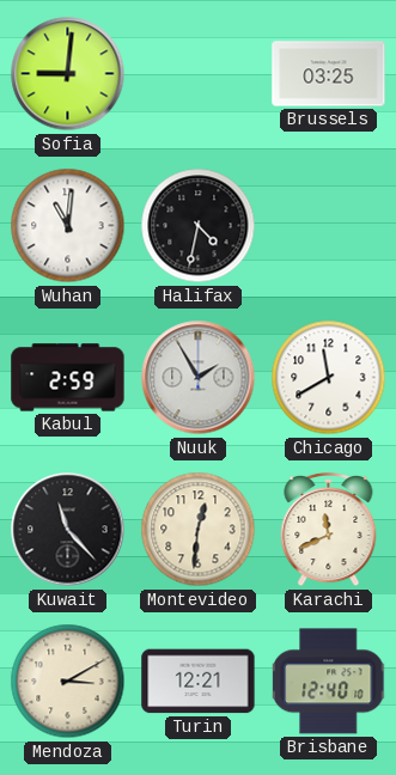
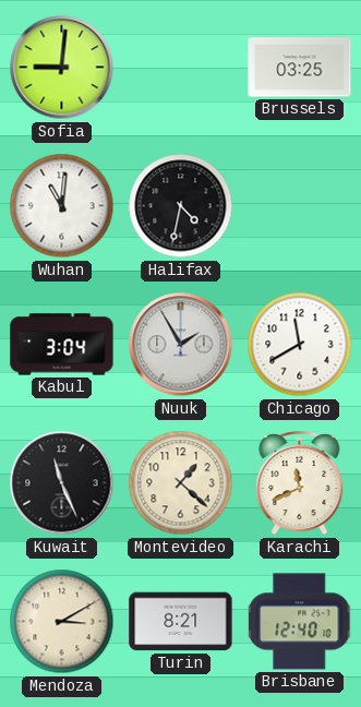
Kabul: 2:59 -> 3:04
Kuwait: 11:23 -> 11:26
Montevideo: 12:31 -> 1:22
Turin: 12:21 -> 8:21
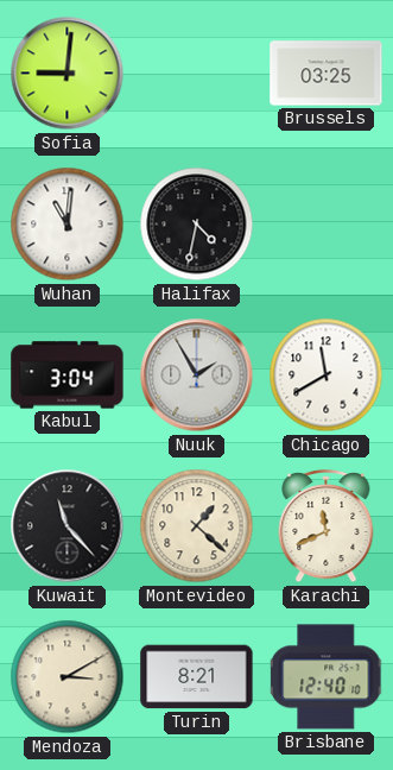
Kuwait: 11:26 -> 11:23
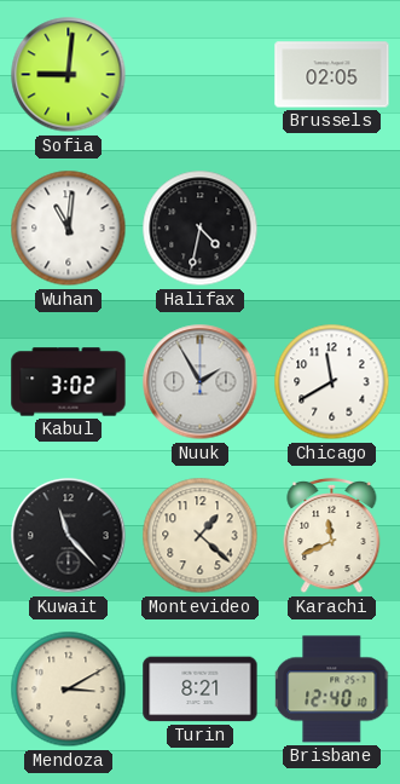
Brussels: 03:25 -> 02:05
Kabul: 3:04 -> 3:02
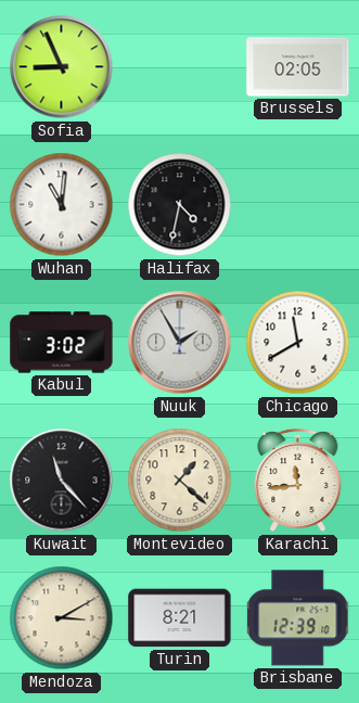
Sofia: 9:01 -> 8:56
Karachi: 11:41 -> 11:44
Brisbane: 12:40 -> 12:39
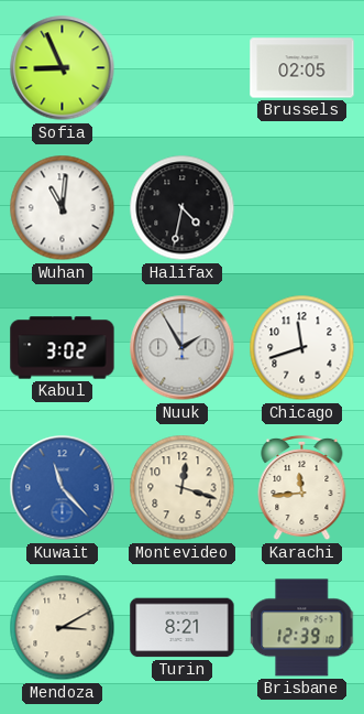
Chicago: 11:40 -> 11:42
Kuwait dial: black -> blue
Montevideo: 1:22 -> 12:18
